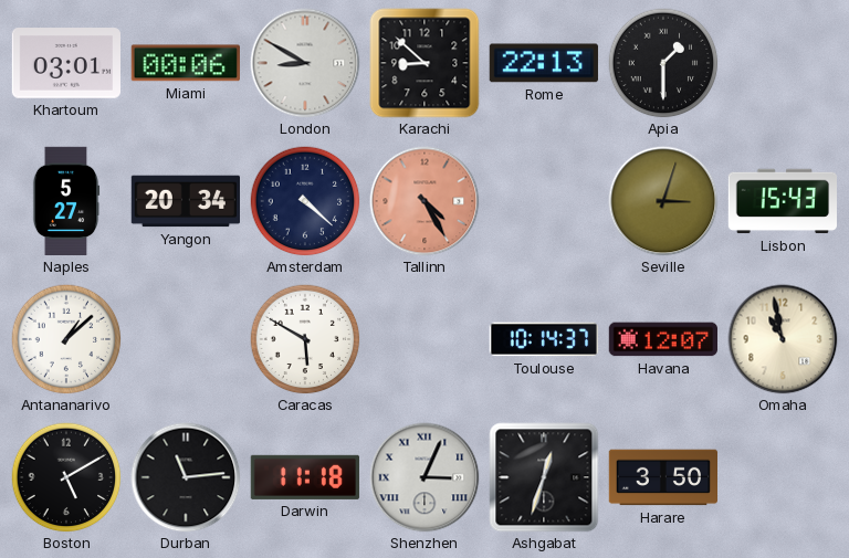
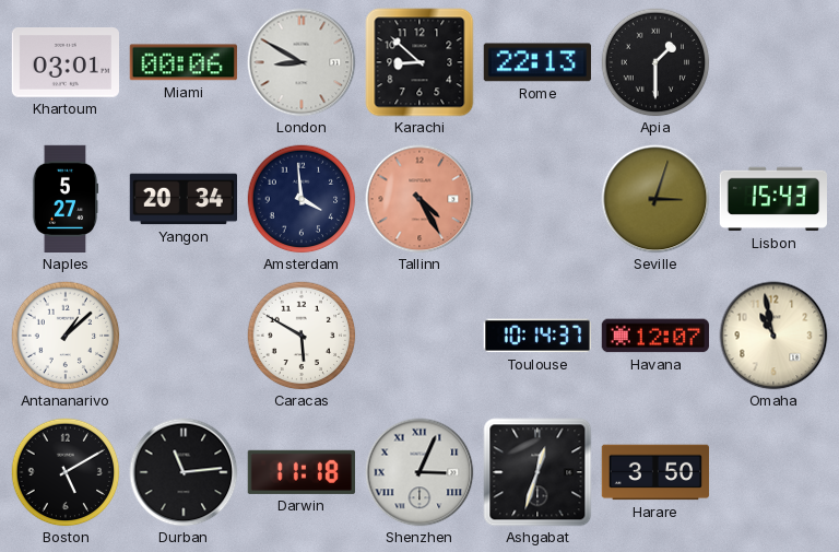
Amsterdam: 4:22 -> 3:59
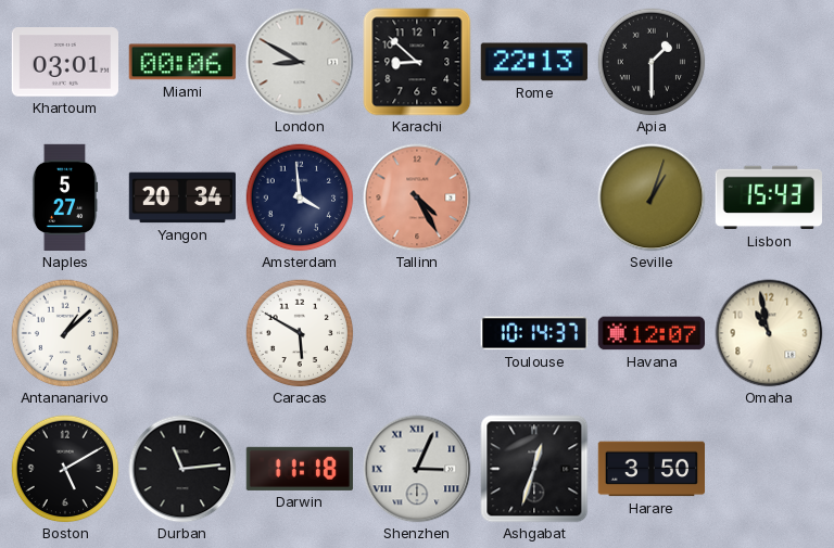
Seville: 3:03 -> 1:03
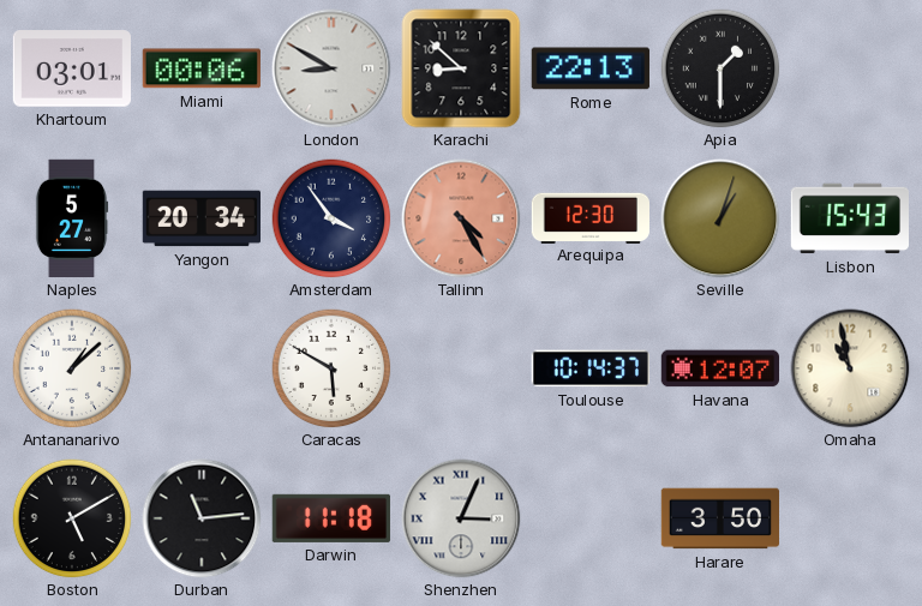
Amsterdam: 3:59 -> 3:54
Arequipa: none -> 12:30
Ashgabat: 12:33 -> none
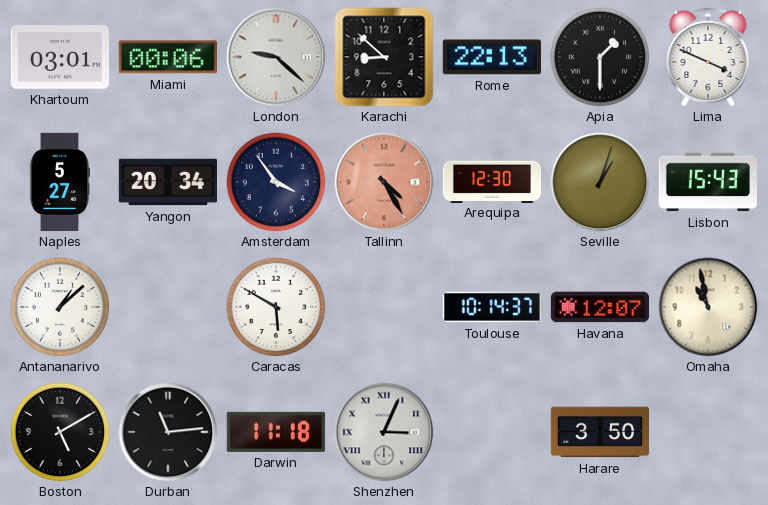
London: 8:50 -> 9:22
Lima: none -> 3:49
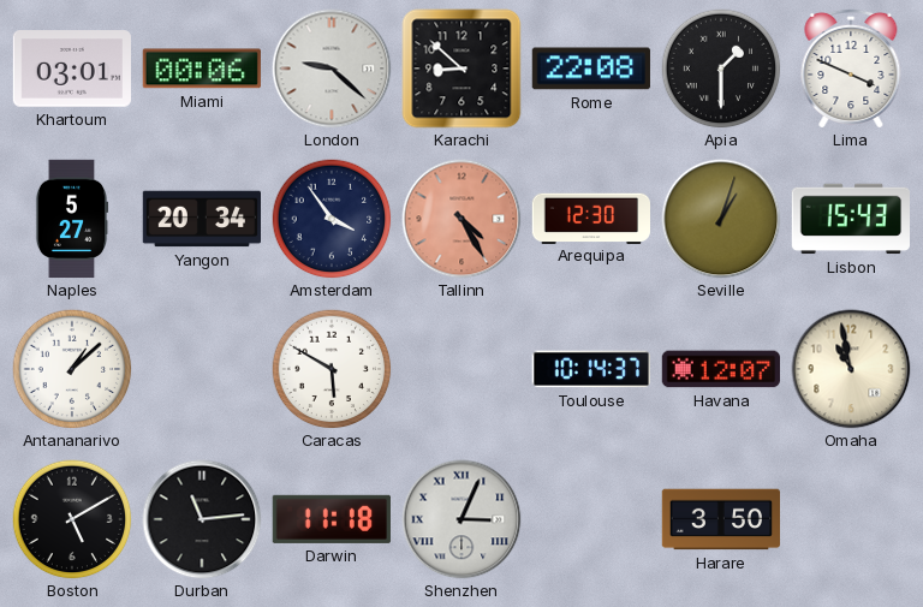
Rome: 22:13 -> 22:08
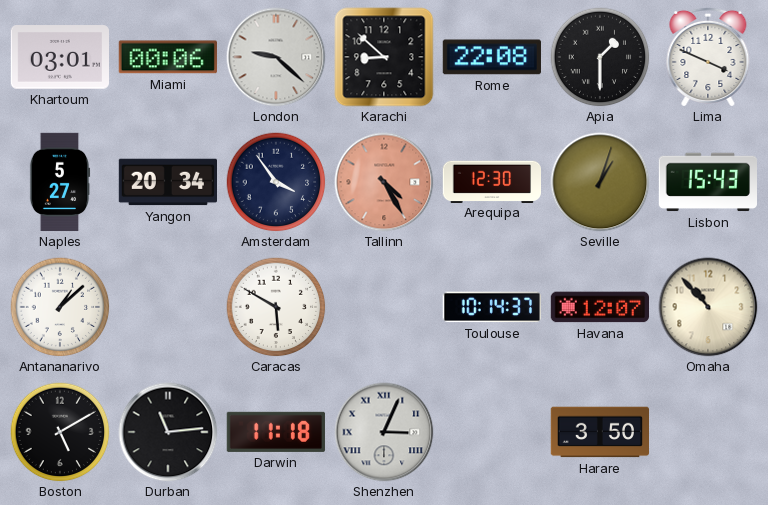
Omaha: 10:58 -> 10:53
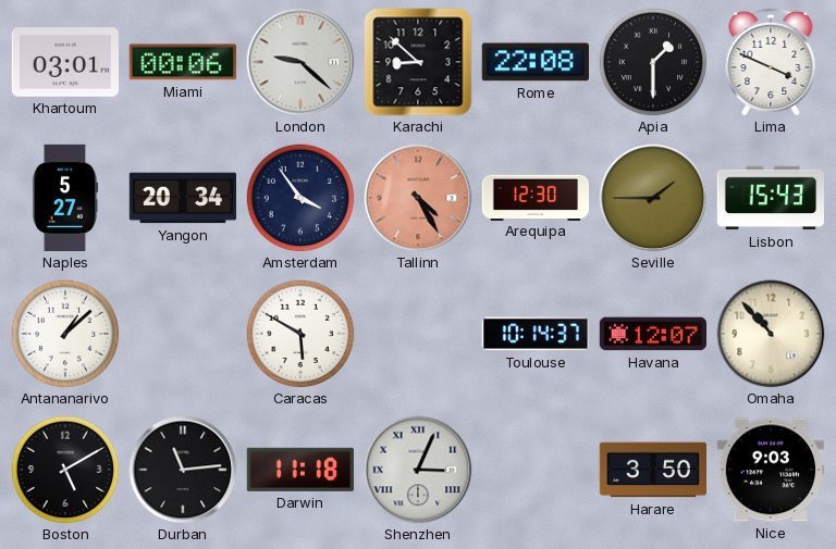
Seville: 1:03 -> 1:45
Nice: none -> 9:03
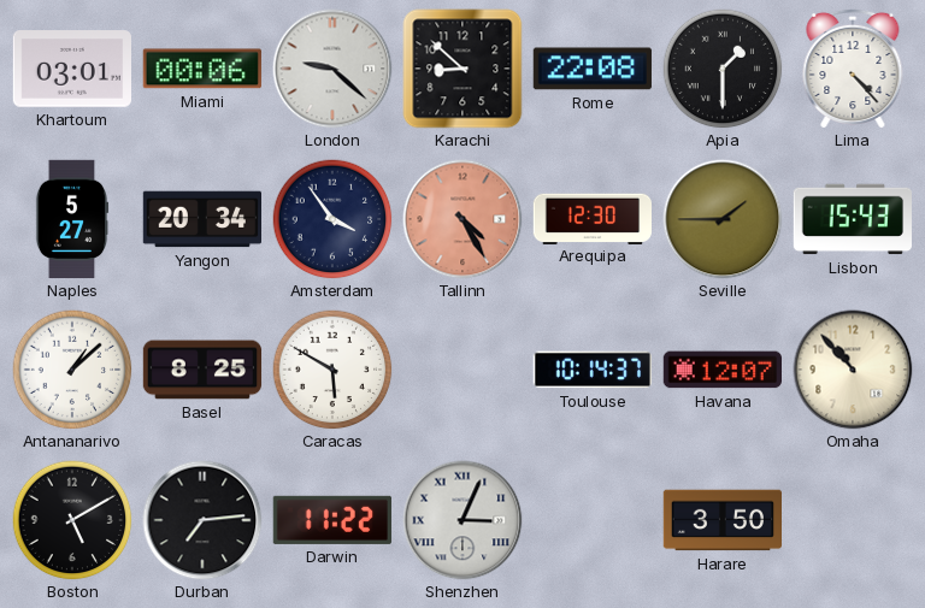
Lima: 3:49 -> 4:23
Basel: none -> 8:25
Durban: 11:14 -> 7:14
Darwin: 11:18 -> 11:22
Nice: 9:03 -> none
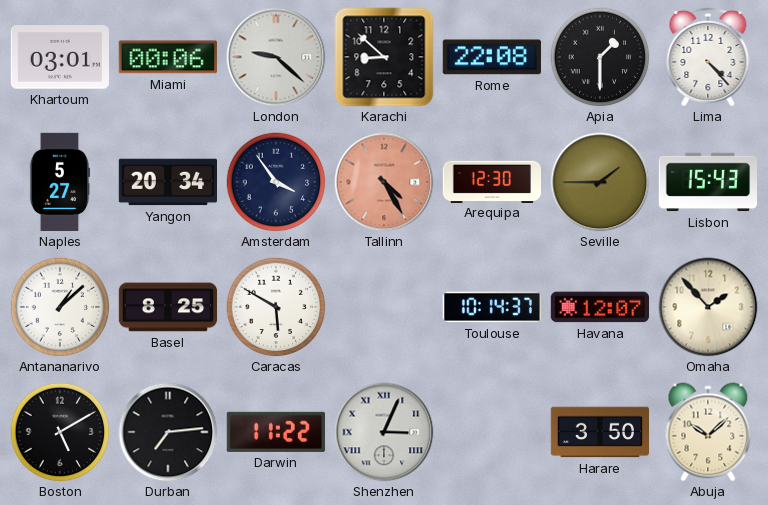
Omaha: 10:53 -> 1:53
Abuja: none -> 10:08
